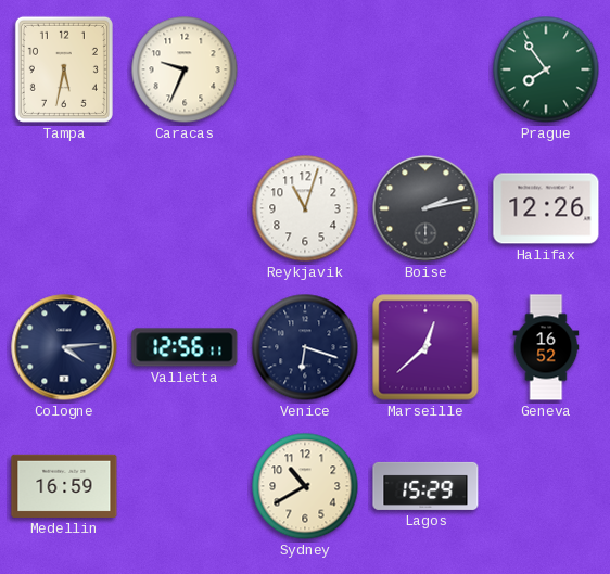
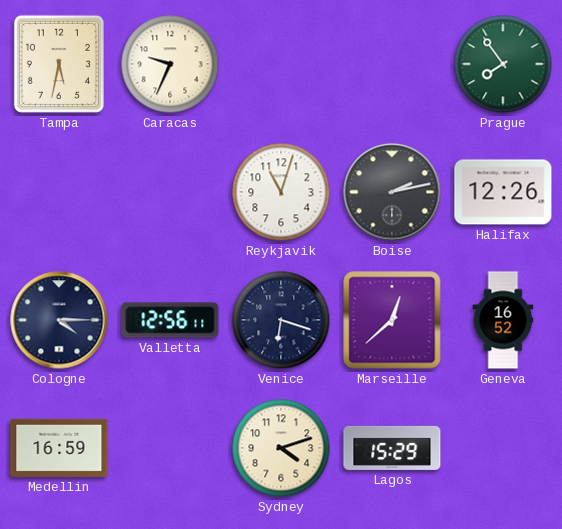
Cologne: 4:14 -> 4:15
Sydney: 10:40 -> 4:12
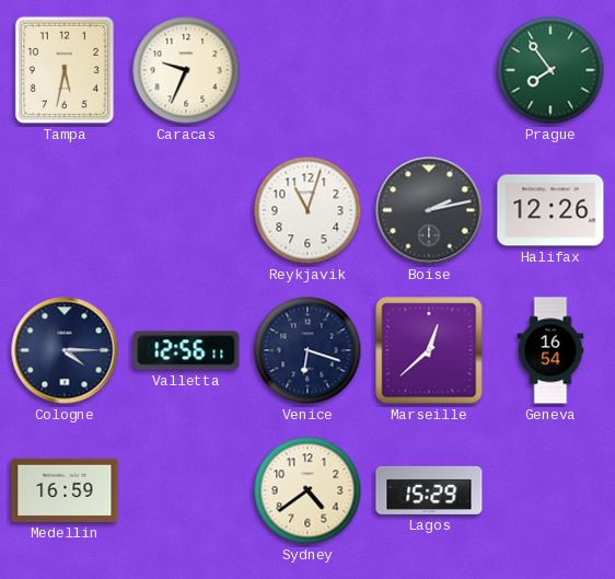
Geneva: 16:52 -> 16:54
Sydney: 4:12 -> 4:39
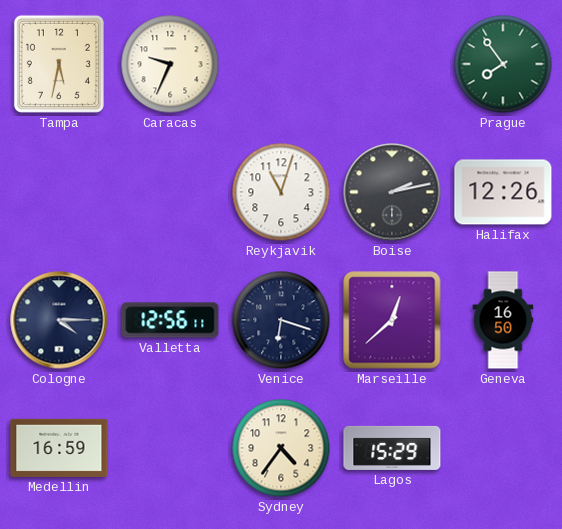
Geneva: 16:54 -> 16:50
Sydney: 4:39 -> 4:36
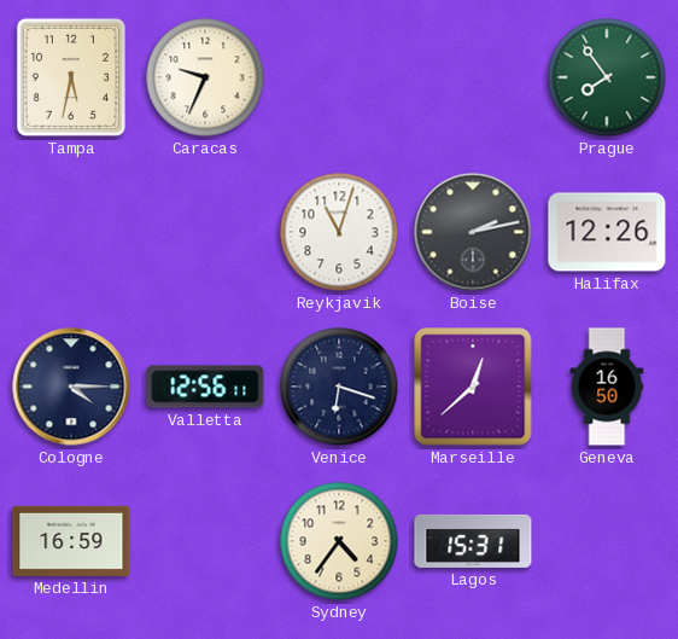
Lagos: 15:29 -> 15:31
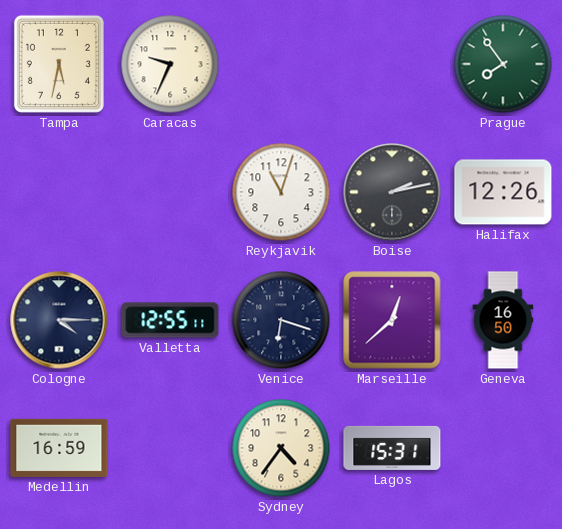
Valletta: 12:56 -> 12:55
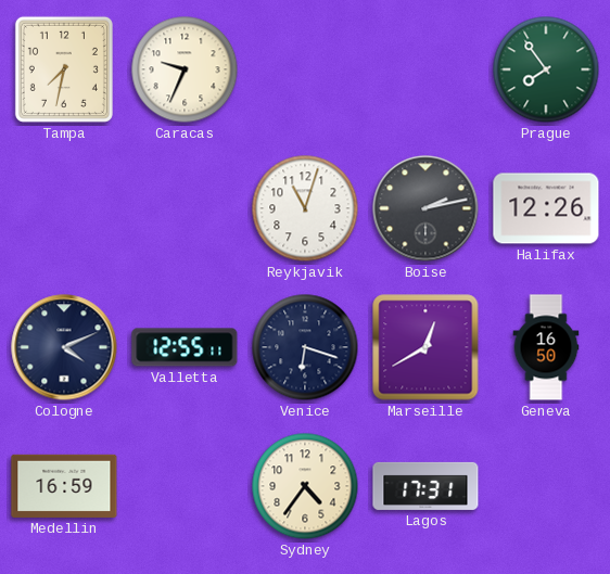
Tampa: 5:32 -> 7:32
Cologne: 4:15 -> 4:11
Marseille: 12:38 -> 12:40
Lagos: 15:31 -> 17:31
